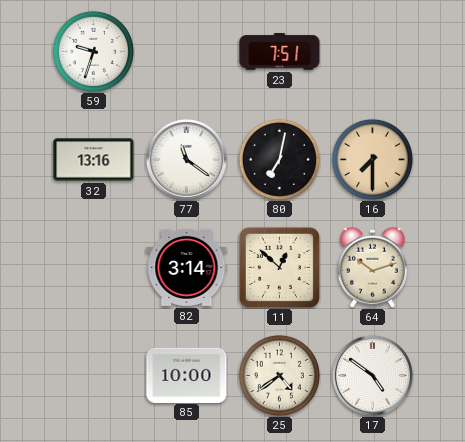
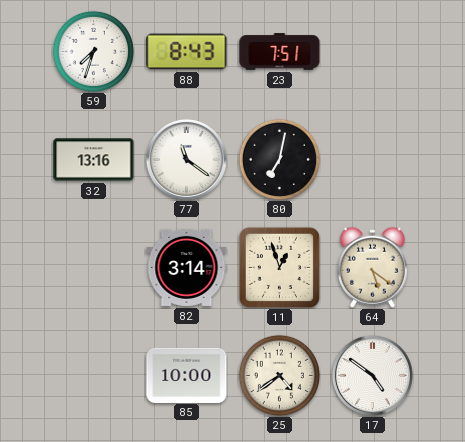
59: 9:33 -> 7:33
88: none -> 8:43
16: 7:30 -> none
11: 12:52 -> 12:57
64: 10:12 -> 5:21
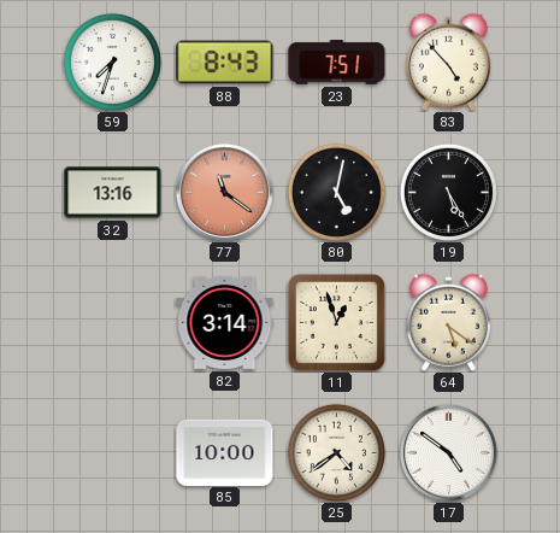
83: none -> 4:53
77 dial: white -> salmon
80: 7:02 -> 5:02
19: none -> 5:25
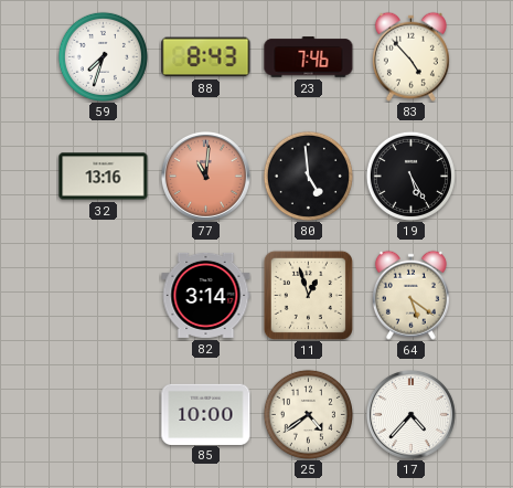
23: 7:51 -> 7:46
77: 11:21 -> 11:01
80: 5:02 -> 4:59
17: 4:51 -> 4:37
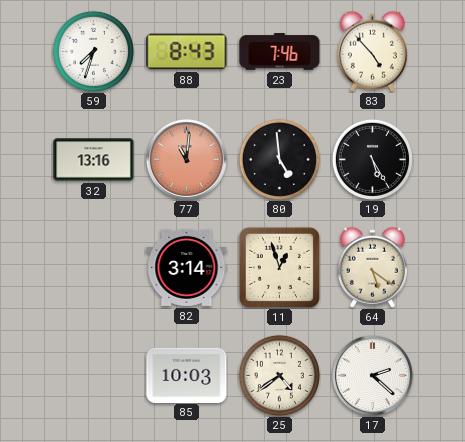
85: 10:00 -> 10:03
17: 4:37 -> 2:22
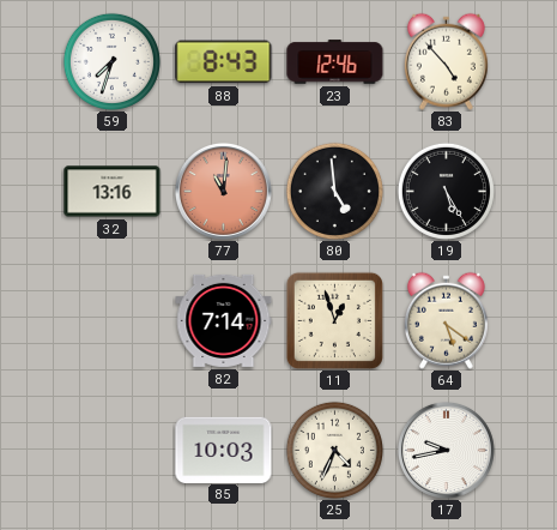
23: 7:46 -> 12:46
82: 3:14 -> 7:14
25: 4:39 -> 4:34
17: 2:22 -> 9:43
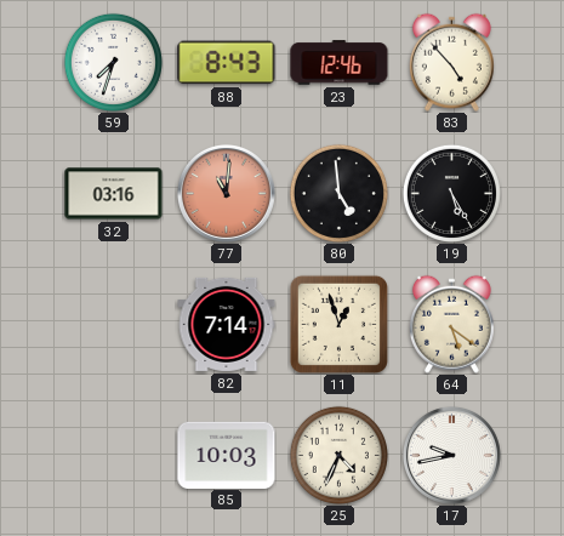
32: 13:16 -> 03:16
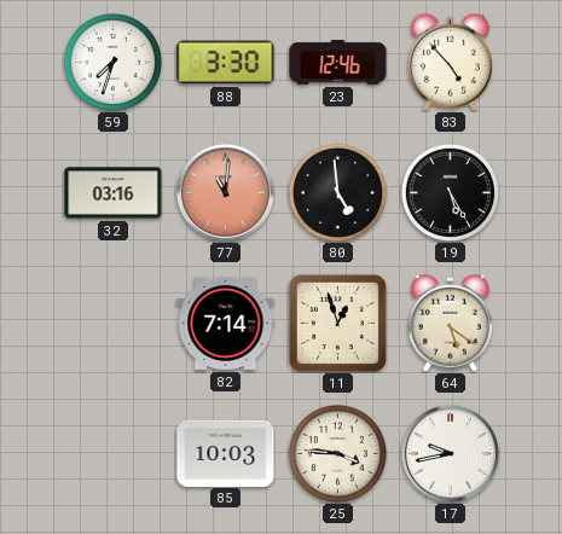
88: 8:43 -> 3:30
25: 4:34 -> 3:46
